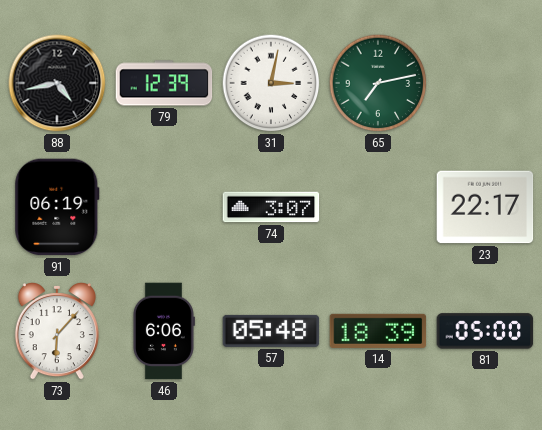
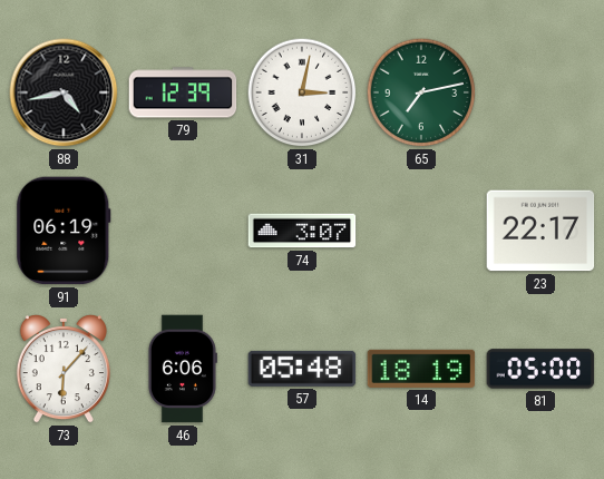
14: 18:39 -> 18:19
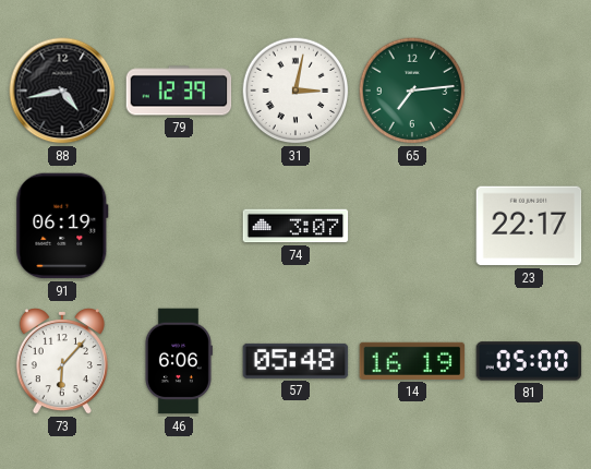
65: 7:13 -> 7:14
14: 18:19 -> 16:19
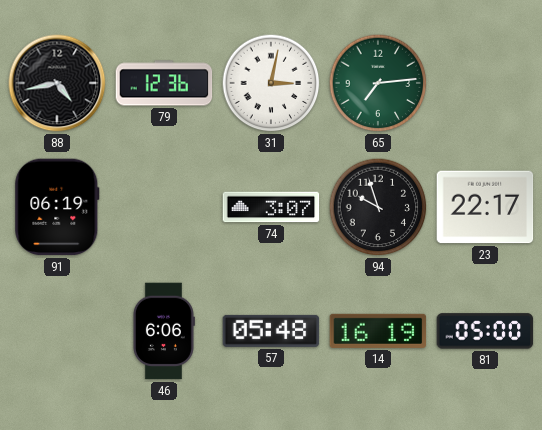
79: 12:39 -> 12:36
94: none -> 9:57
73: 6:07 -> none
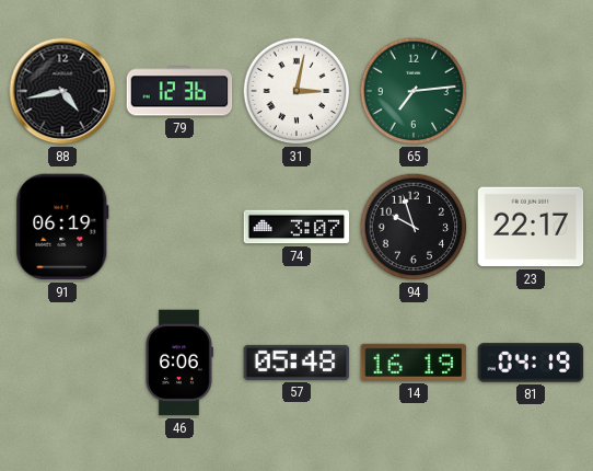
81: 05:00 -> 04:19
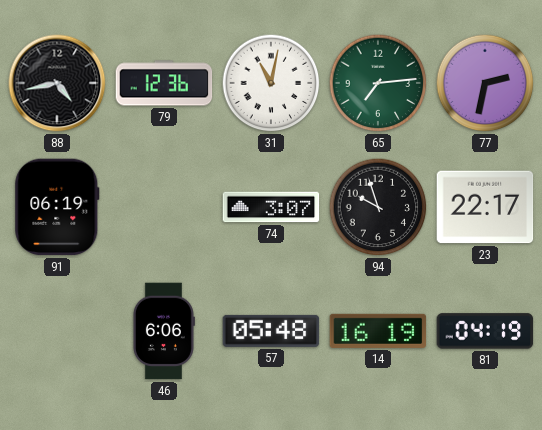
31: 3:02 -> 11:02
77: none -> 2:32
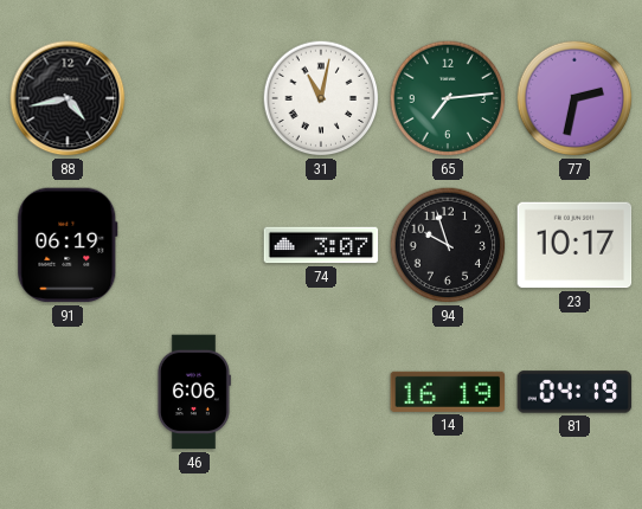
79: 12:36 -> none
23: 22:17 -> 10:17
57: 05:48 -> none
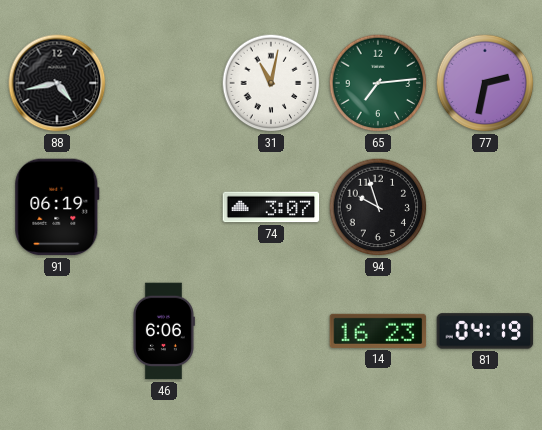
23: 10:17 -> none
14: 16:19 -> 16:23
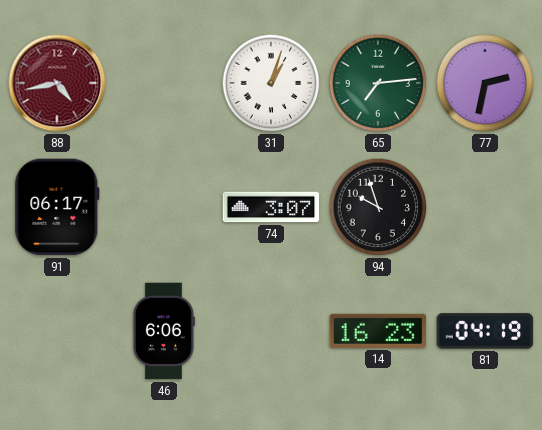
88 dial: black -> burgundy
31: 11:02 -> 1:03
91: 06:19 -> 06:17
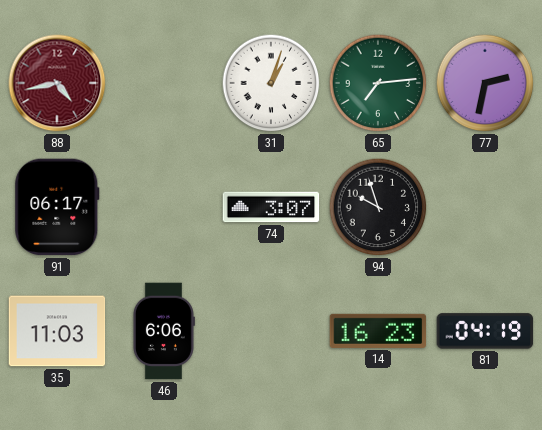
35: none -> 11:03
